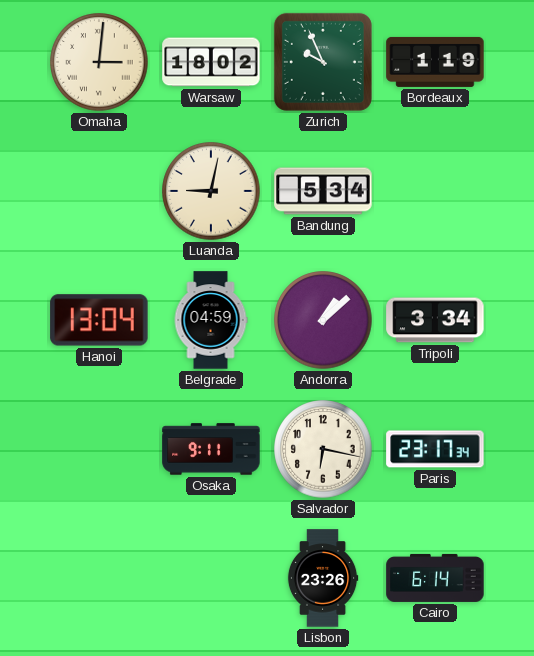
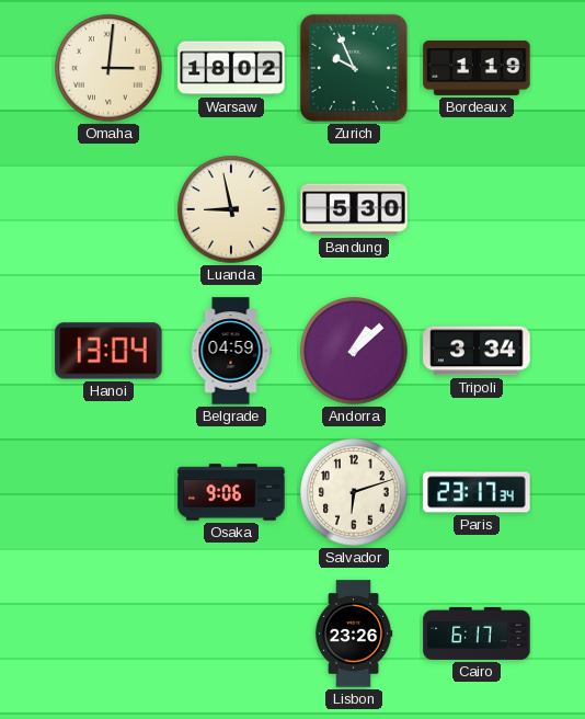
Luanda: 9:02 -> 8:58
Bandung: 5:34 -> 5:30
Osaka: 9:11 -> 9:06
Salvador: 6:17 -> 6:12
Cairo: 6:14 -> 6:17
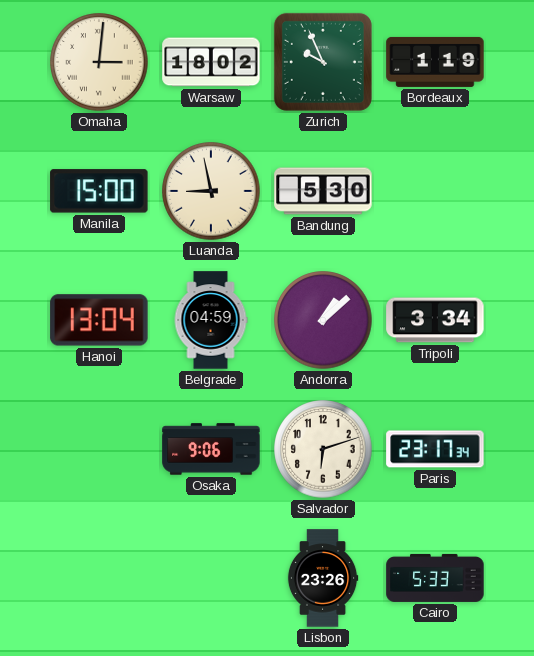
Manila: none -> 15:00
Cairo: 6:17 -> 5:33
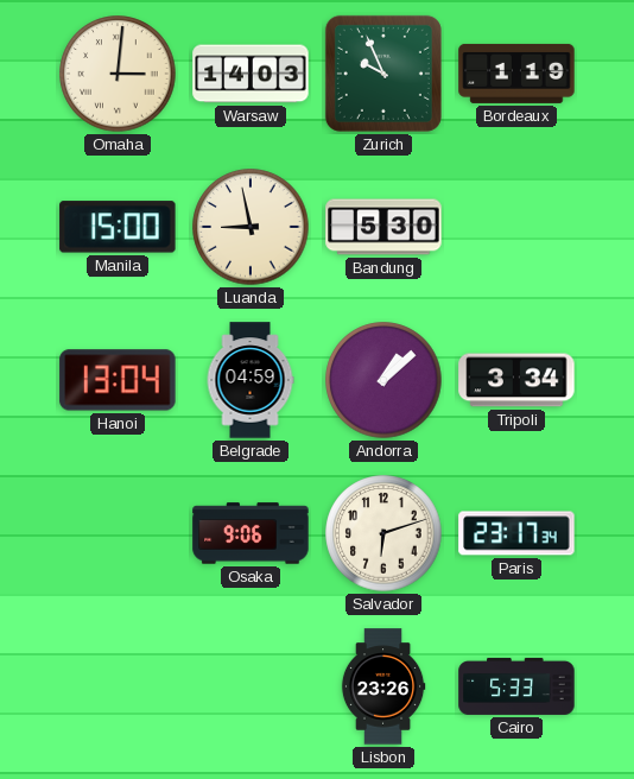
Warsaw: 18:02 -> 14:03
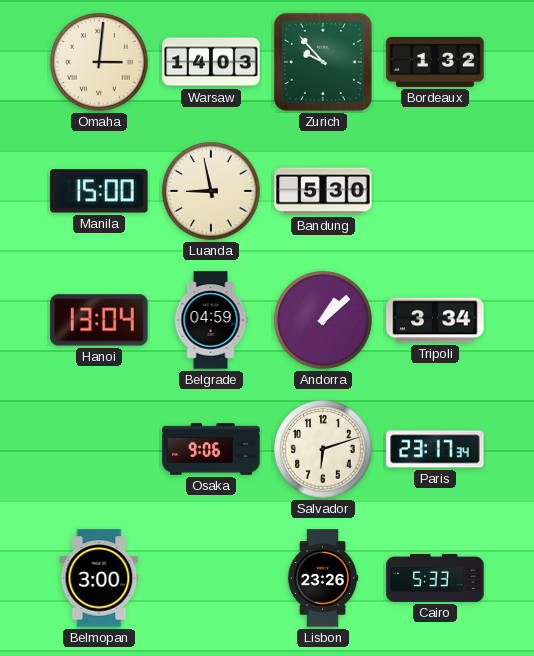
Zurich: 9:56 -> 9:53
Bordeaux: 1:19 -> 1:32
Belmopan: none -> 3:00
